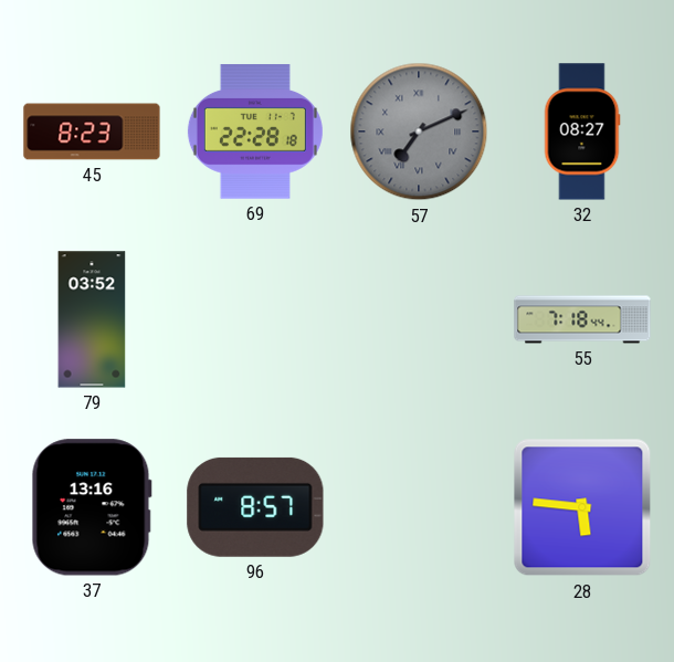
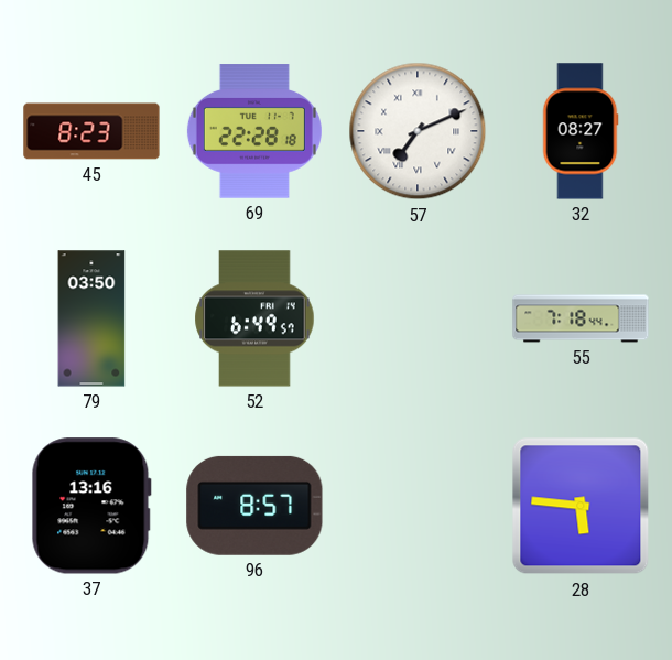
57 dial: grey -> white
79: 03:52 -> 03:50
52: none -> 6:49
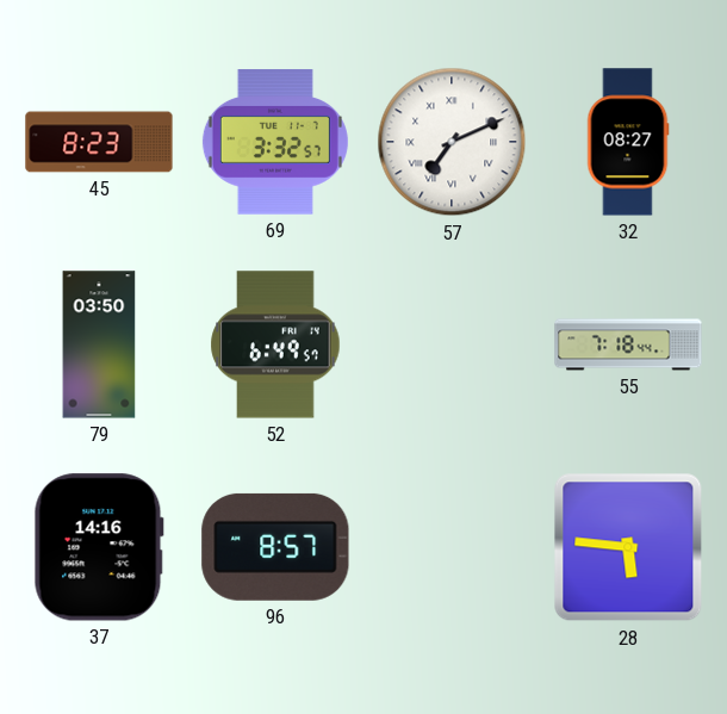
69: 22:28 -> 3:32
37: 13:16 -> 14:16
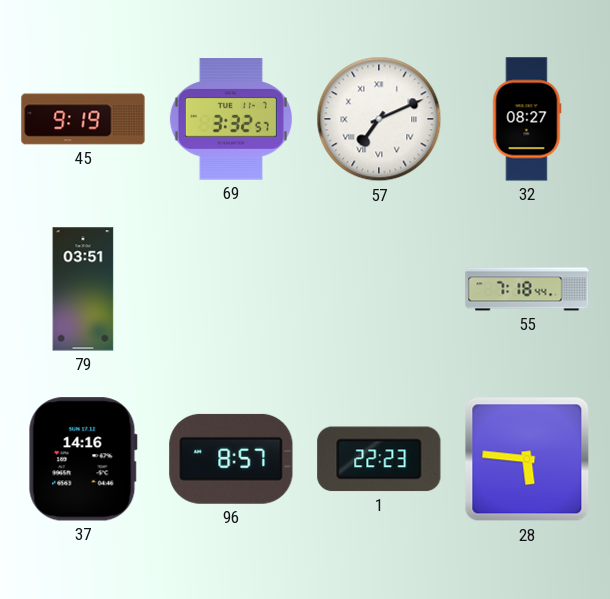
45: 8:23 -> 9:19
79: 03:50 -> 03:51
52: 6:49 -> none
1: none -> 22:23
